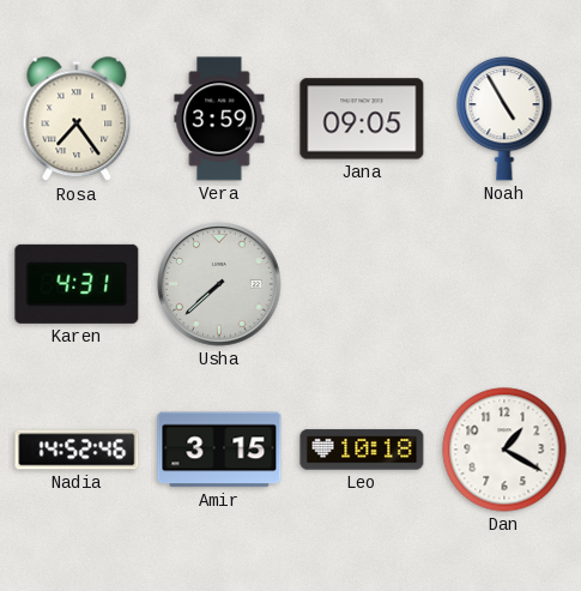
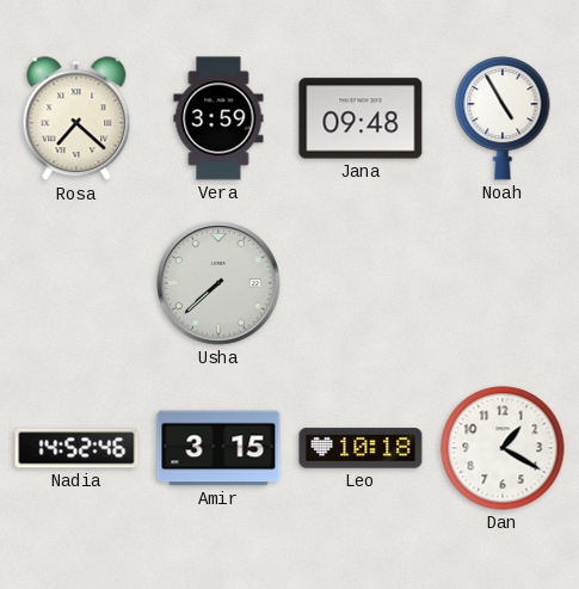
Rosa: 7:24 -> 7:22
Jana: 09:05 -> 09:48
Karen: 4:31 -> none
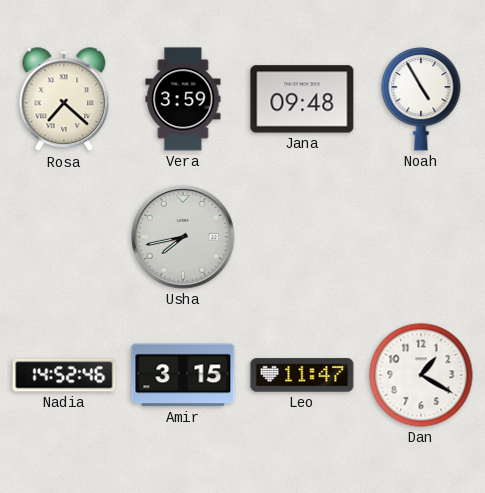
Usha: 7:38 -> 7:43
Leo: 10:18 -> 11:47
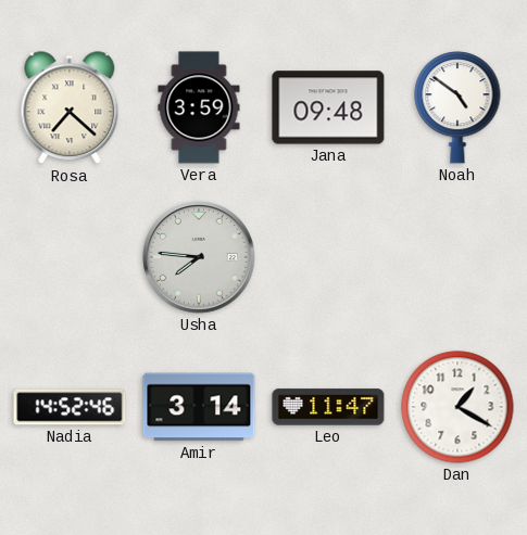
Noah: 4:55 -> 4:51
Usha: 7:43 -> 7:46
Amir: 3:15 -> 3:14
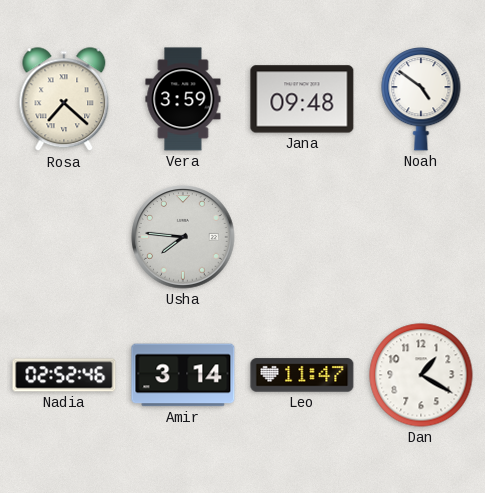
Nadia: 14:52 -> 02:52
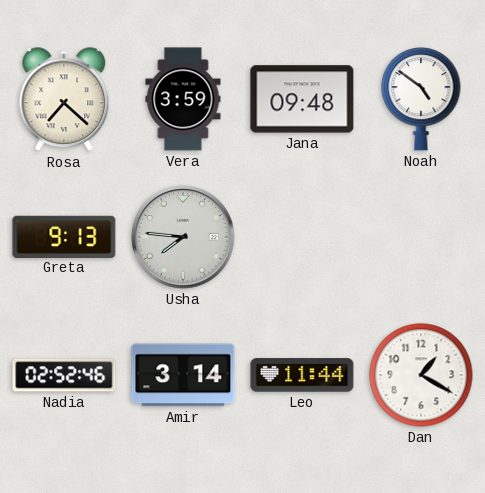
Greta: none -> 9:13
Leo: 11:47 -> 11:44
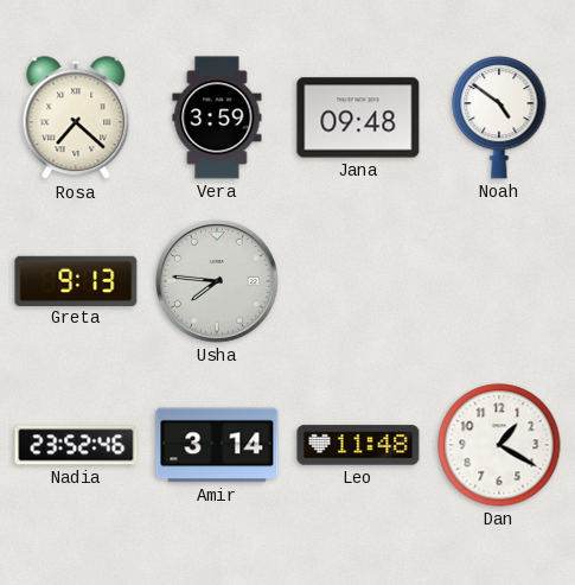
Nadia: 02:52 -> 23:52
Leo: 11:44 -> 11:48
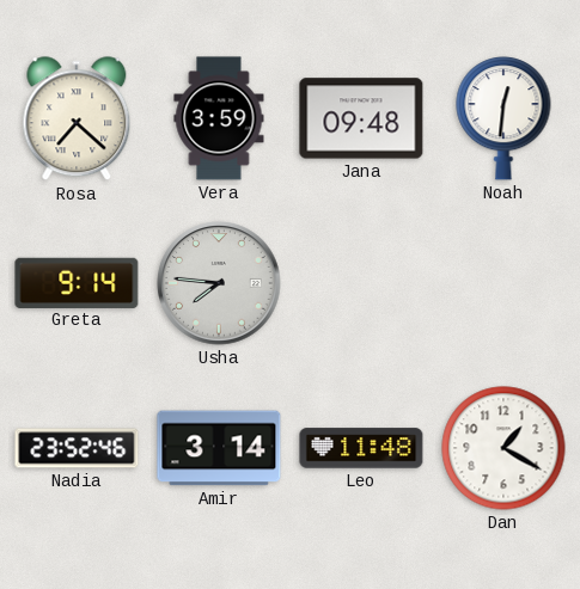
Noah: 4:51 -> 12:31
Greta: 9:13 -> 9:14
